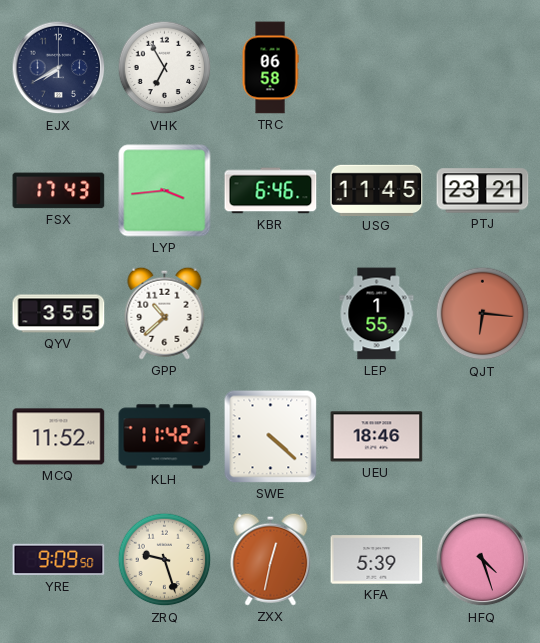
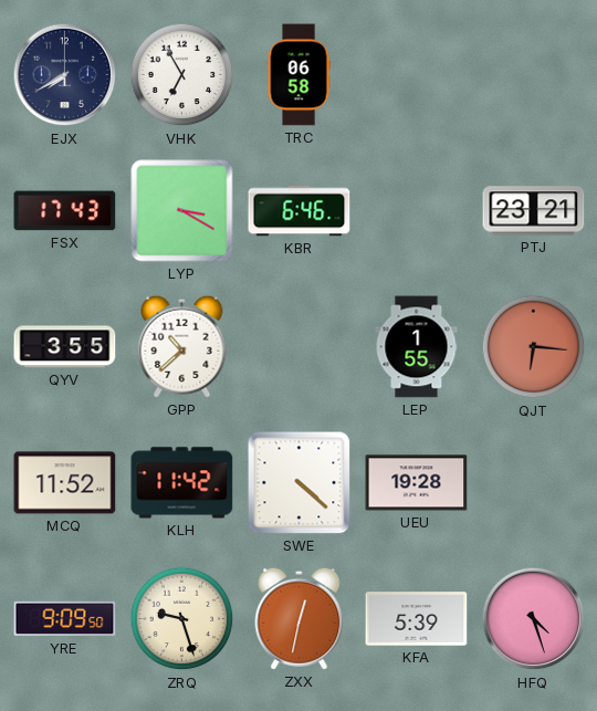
LYP: 3:44 -> 3:20
USG: 11:45 -> none
UEU: 18:46 -> 19:28
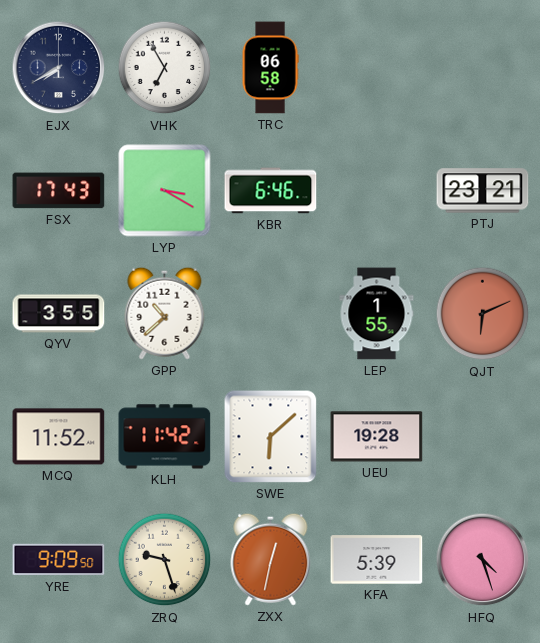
QJT: 6:16 -> 6:11
SWE: 4:22 -> 6:08
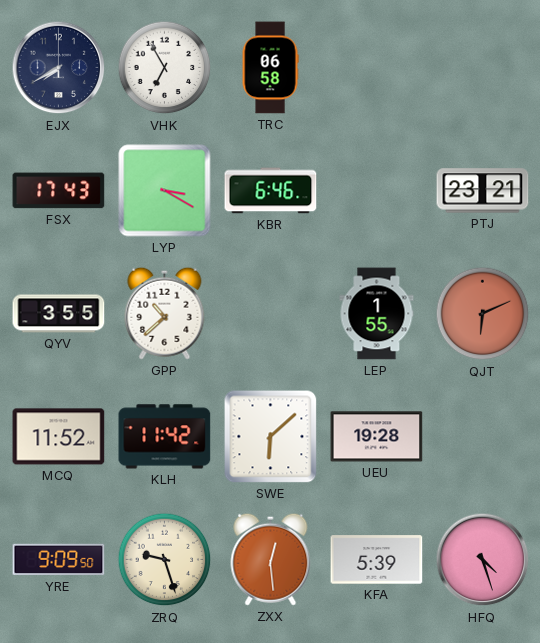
ZXX: 12:32 -> 12:29
